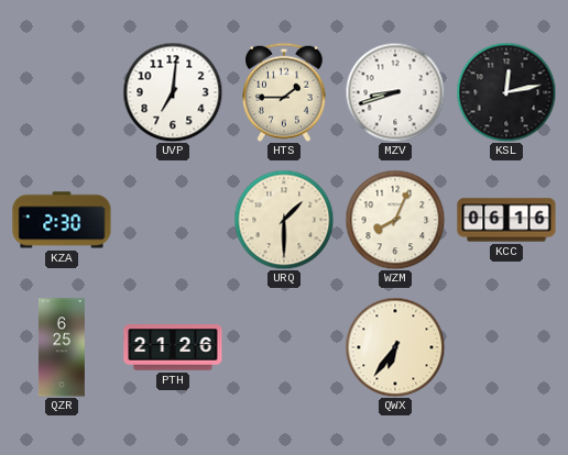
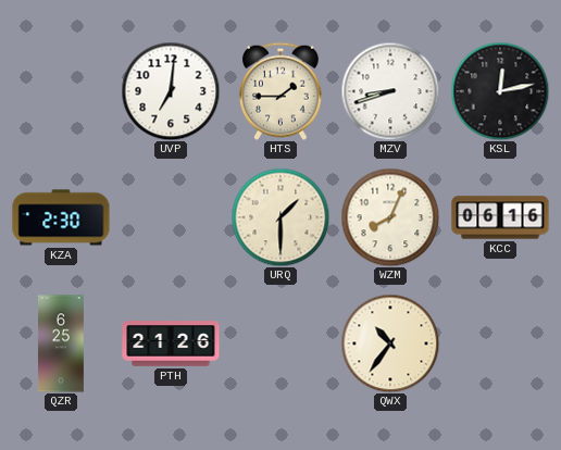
QWX: 6:36 -> 10:36
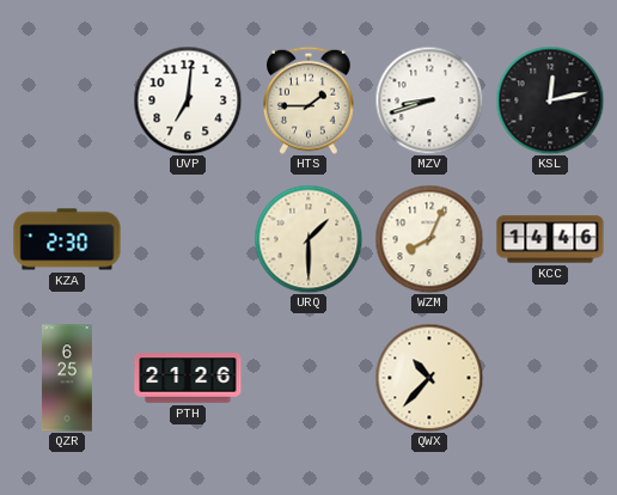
KCC: 06:16 -> 14:46
QWX: 10:36 -> 10:37
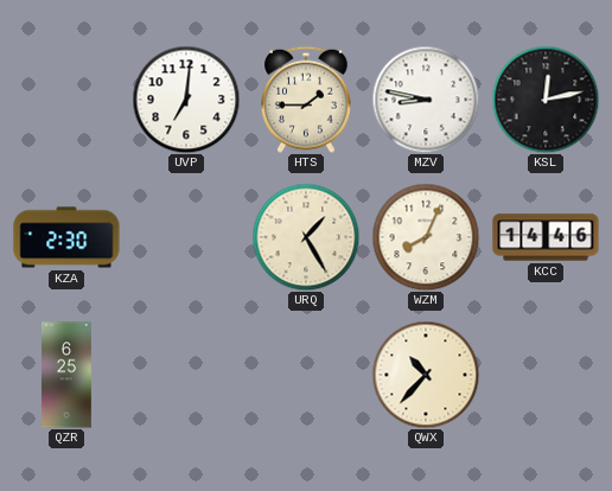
MZV: 8:42 -> 8:47
URQ: 1:30 -> 1:25
PTH: 21:26 -> none
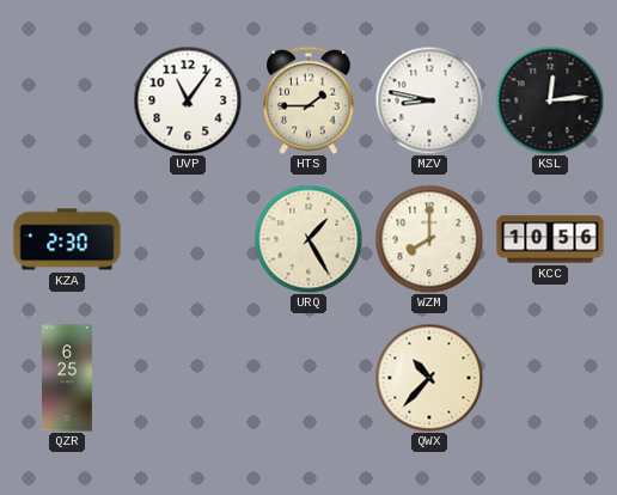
UVP: 7:01 -> 11:06
KSL: 12:13 -> 12:14
WZM: 8:04 -> 8:00
KCC: 14:46 -> 10:56
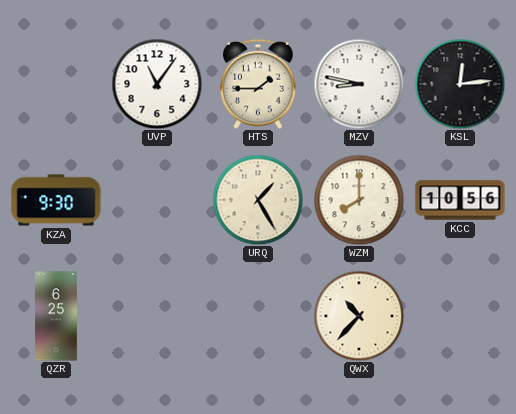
KZA: 2:30 -> 9:30
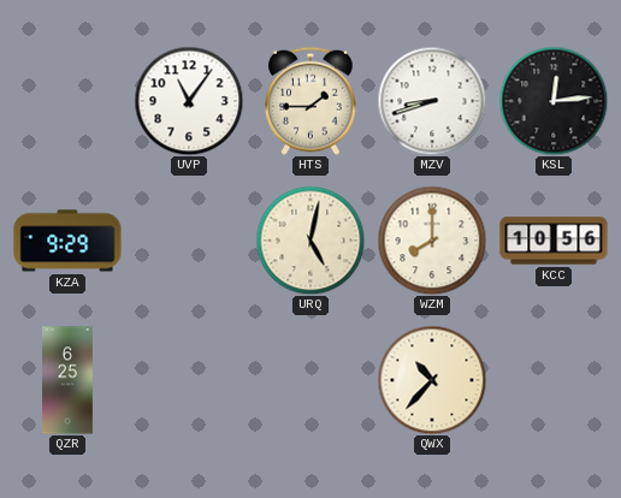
MZV: 8:47 -> 8:42
KZA: 9:30 -> 9:29
URQ: 1:25 -> 5:02
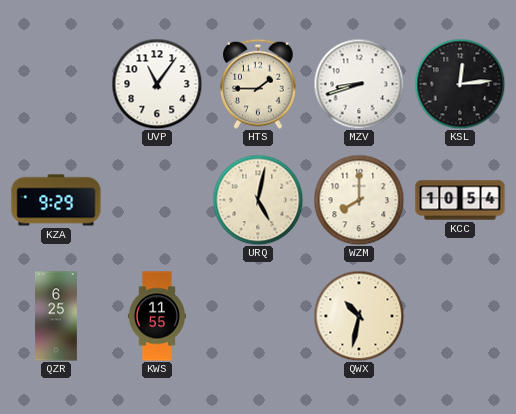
KCC: 10:56 -> 10:54
KWS: none -> 11:55
QWX: 10:37 -> 10:32
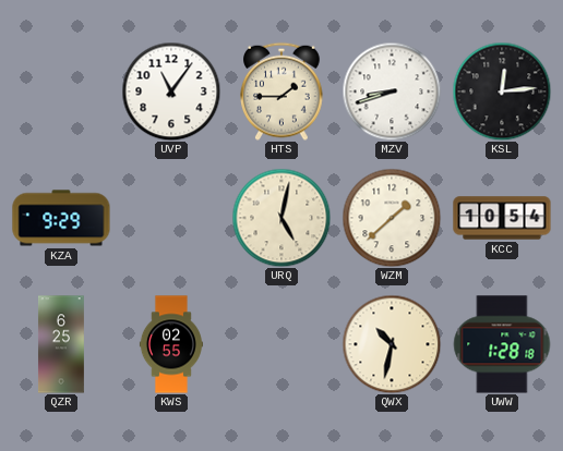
WZM: 8:00 -> 1:38
KWS: 11:55 -> 02:55
UWW: none -> 1:28
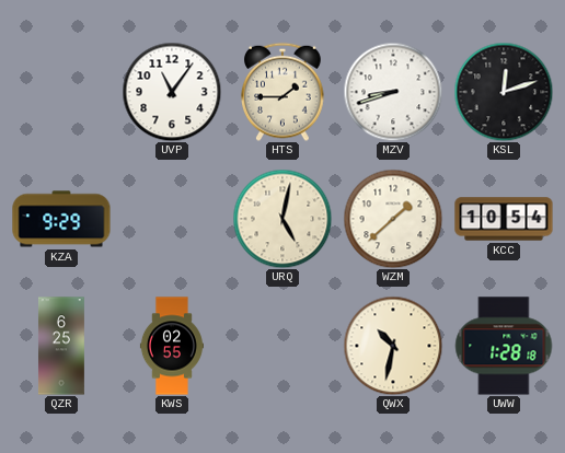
KSL: 12:14 -> 12:12
